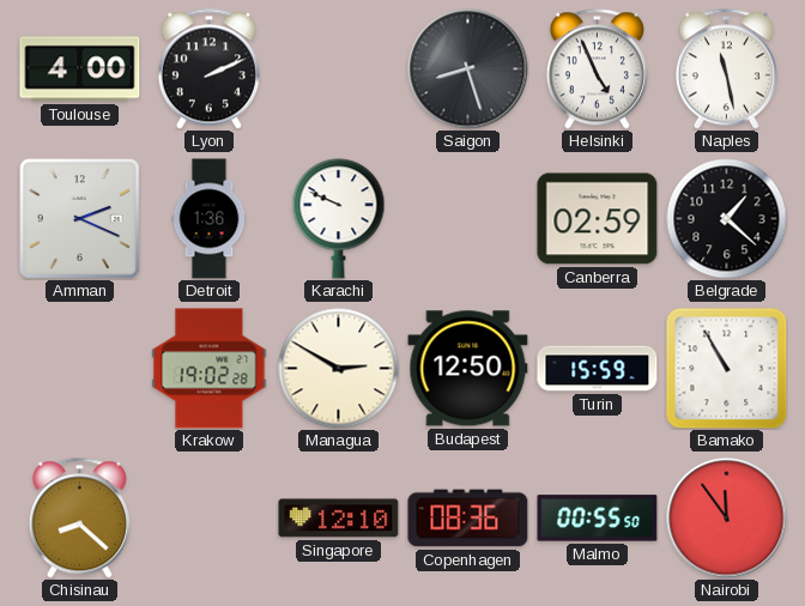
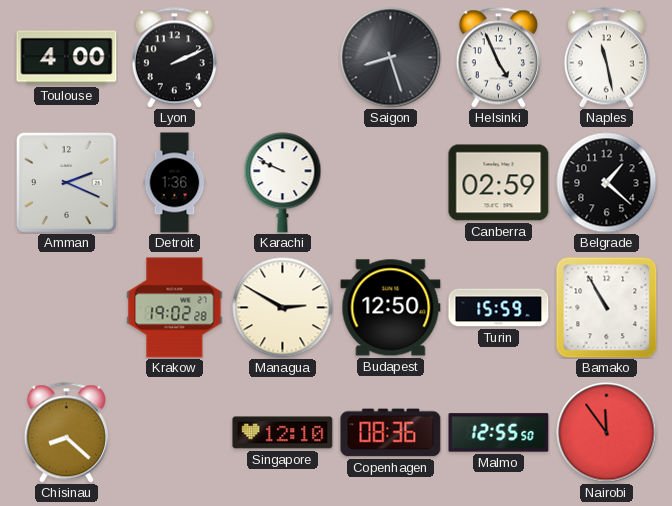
Malmo: 00:55 -> 12:55
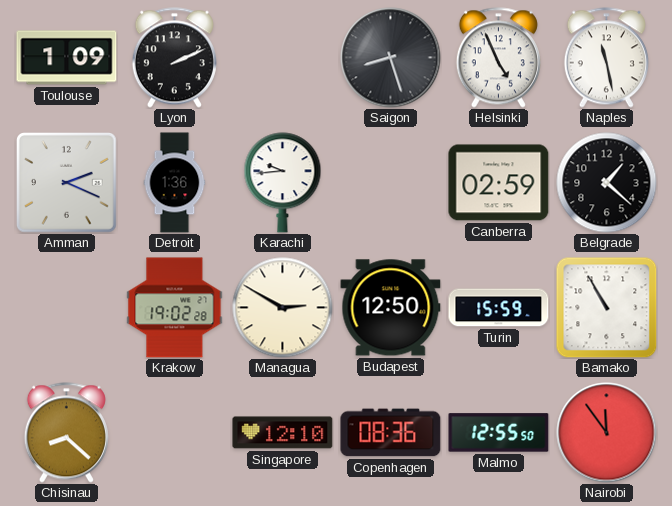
Toulouse: 4:00 -> 1:09
Karachi: 9:49 -> 9:44
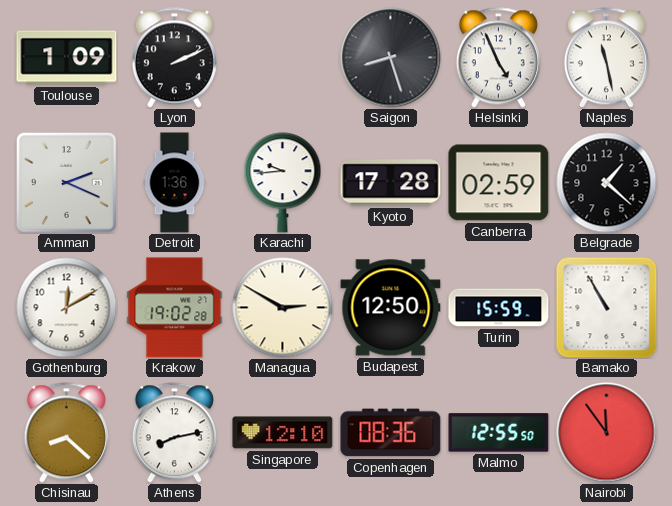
Kyoto: none -> 17:28
Gothenburg: none -> 12:10
Athens: none -> 8:13
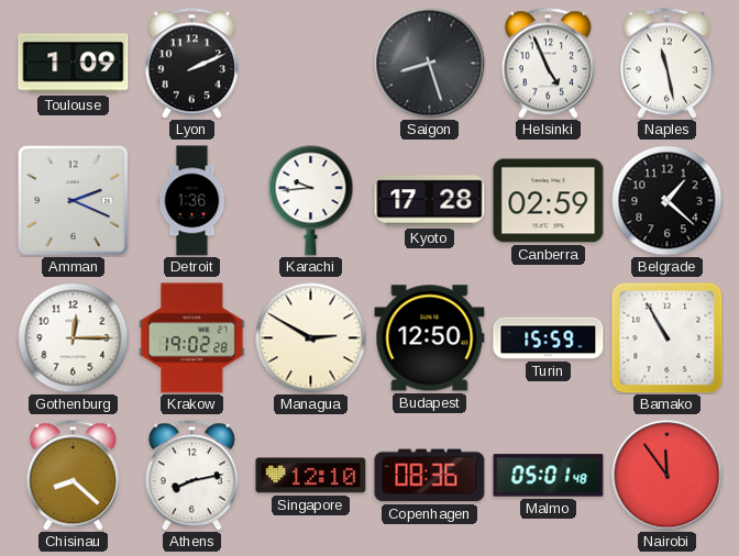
Gothenburg: 12:10 -> 12:15
Malmo: 12:55 -> 05:01
